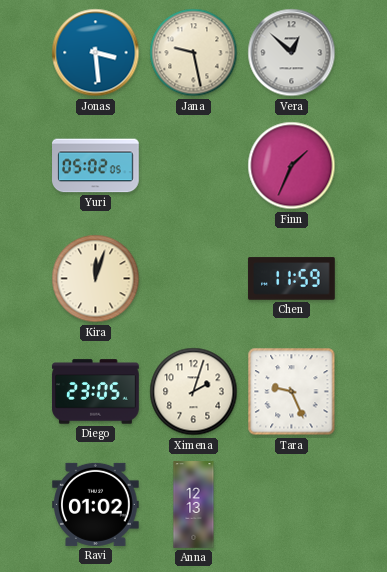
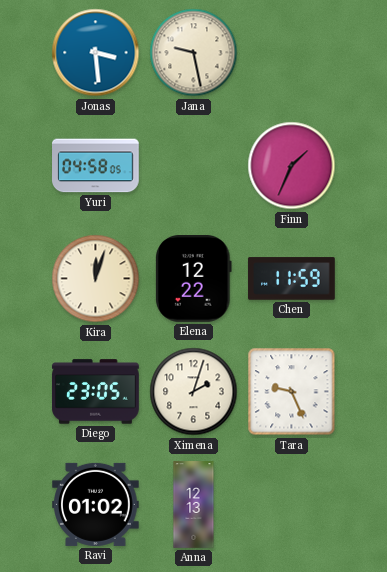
Vera: 12:52 -> none
Yuri: 05:02 -> 04:58
Elena: none -> 12:22
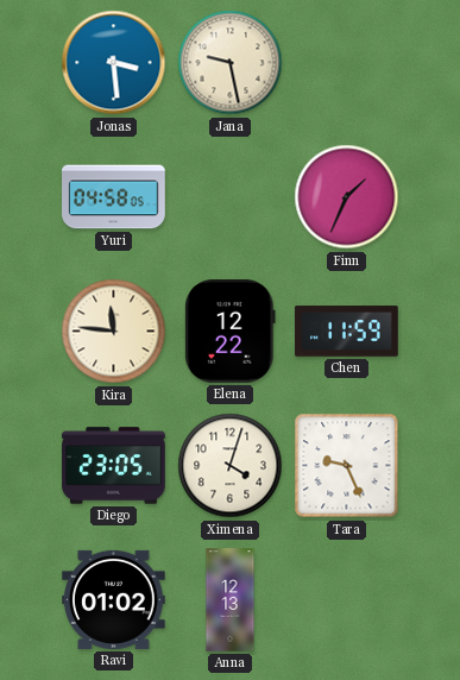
Kira: 12:03 -> 11:46
Ximena: 2:03 -> 4:03
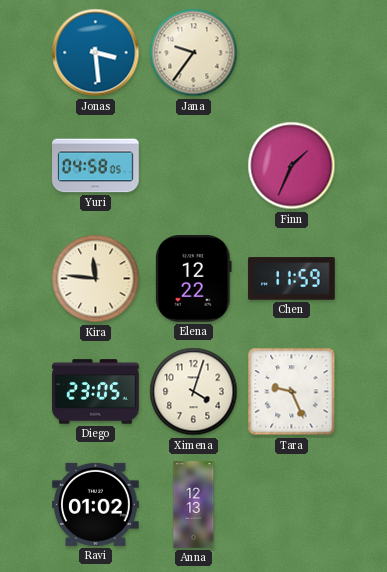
Jana: 9:28 -> 9:36
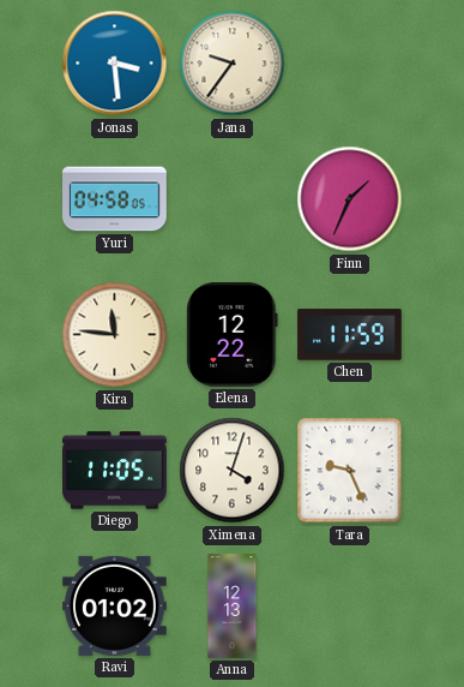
Diego: 23:05 -> 11:05
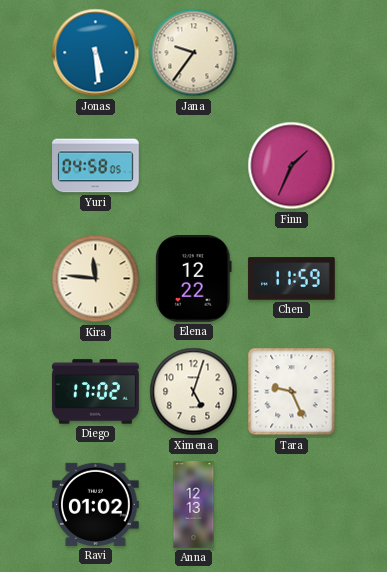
Jonas: 3:29 -> 5:29
Diego: 11:05 -> 17:02
Ximena: 4:03 -> 5:03
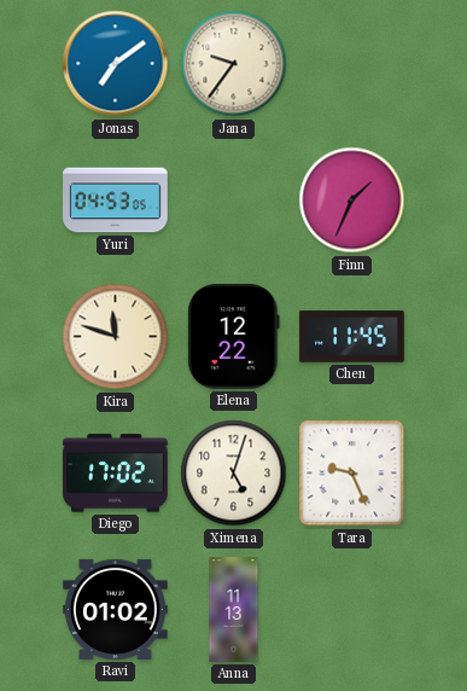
Jonas: 5:29 -> 7:09
Yuri: 04:58 -> 04:53
Kira: 11:46 -> 11:48
Chen: 11:59 -> 11:45
Anna: 12:13 -> 11:13
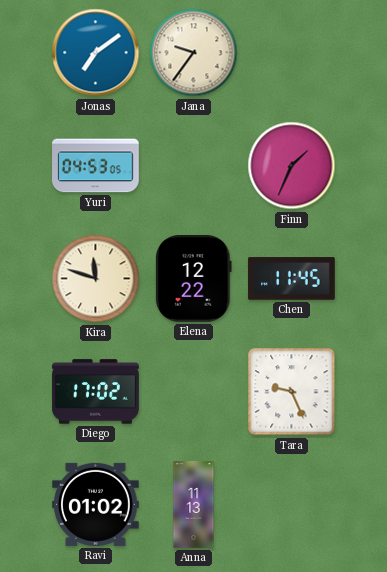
Ximena: 5:03 -> none
